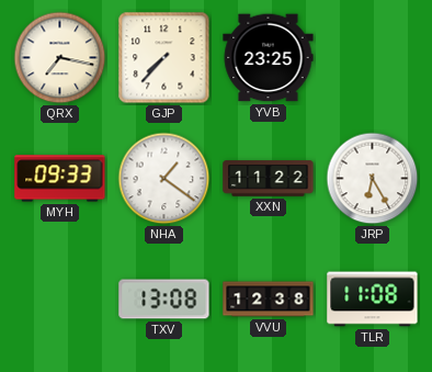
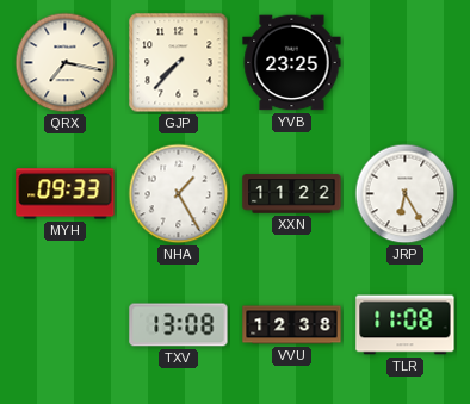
NHA: 1:21 -> 1:25
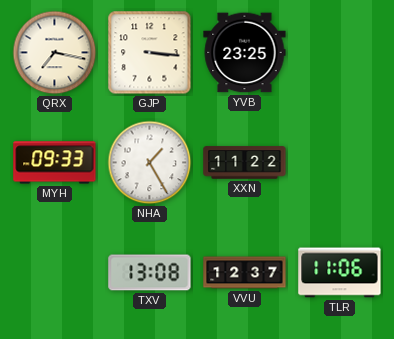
GJP: 7:37 -> 3:16
JRP: 6:25 -> none
VVU: 12:38 -> 12:37
TLR: 11:08 -> 11:06
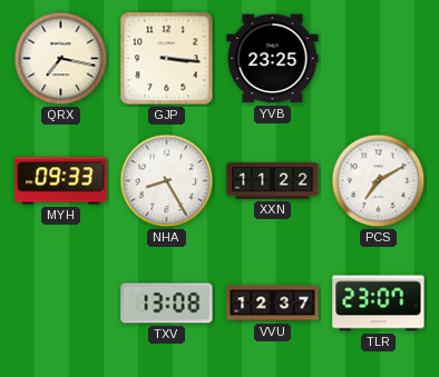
NHA: 1:25 -> 8:25
PCS: none -> 7:10
TLR: 11:06 -> 23:07
